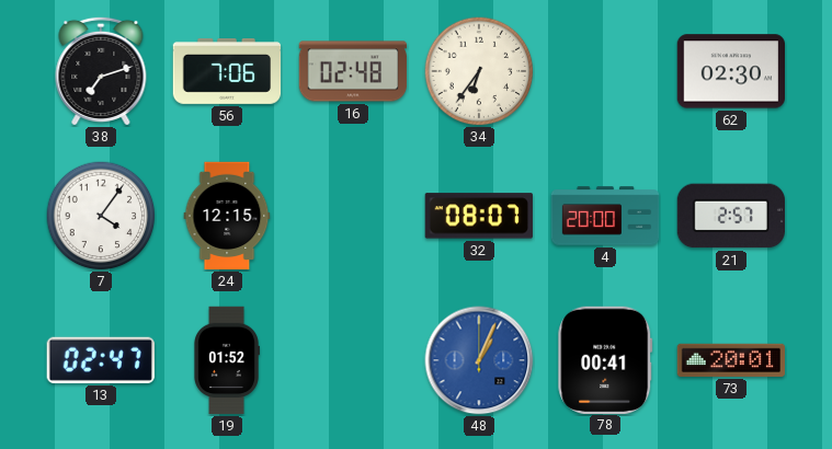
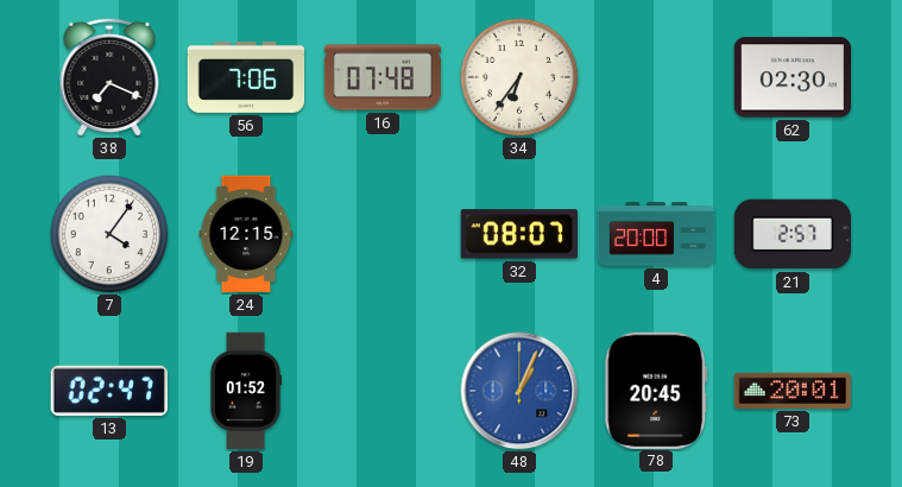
38: 7:12 -> 7:19
16: 02:48 -> 07:48
78: 00:41 -> 20:45
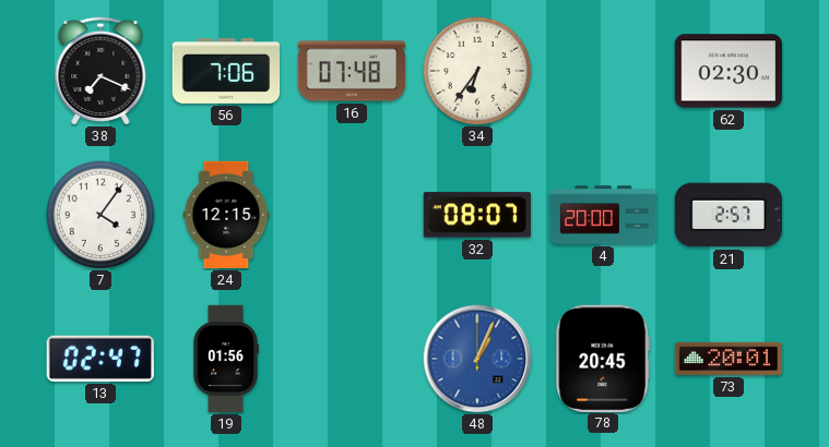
19: 01:52 -> 01:56
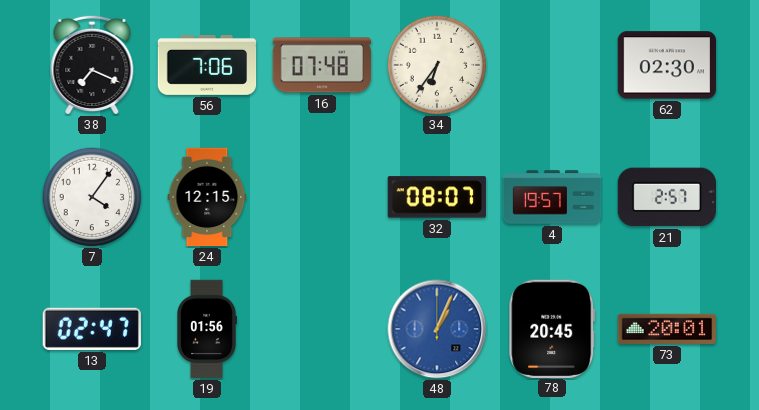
4: 20:00 -> 19:57
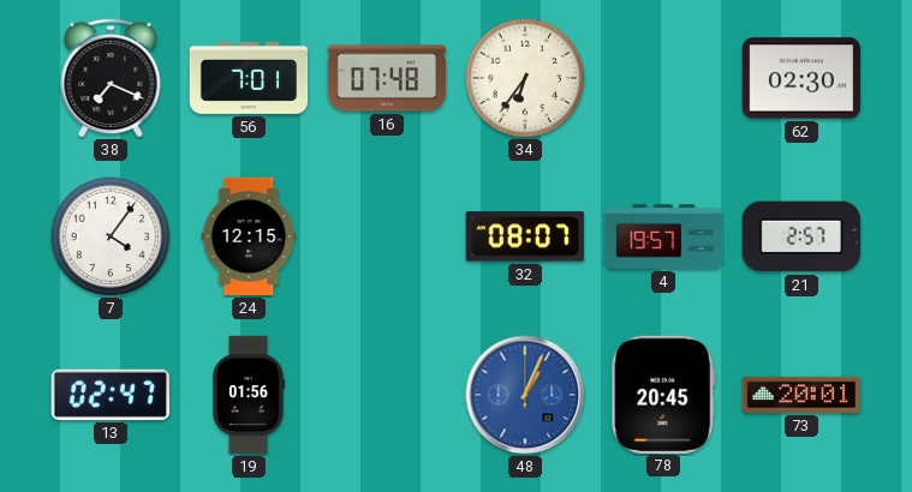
56: 7:06 -> 7:01
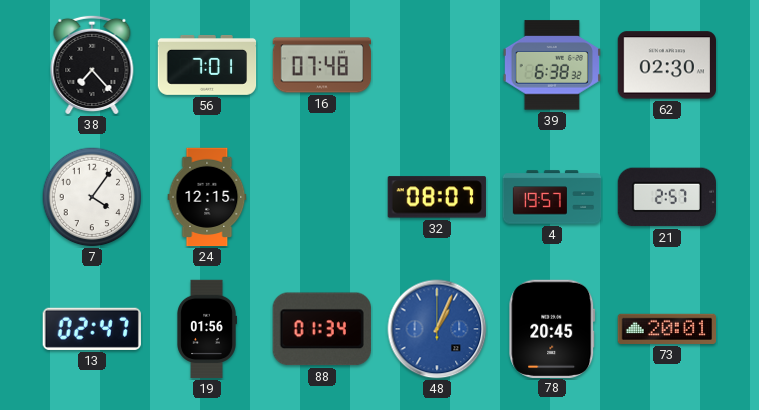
38: 7:19 -> 7:23
34: 6:36 -> none
39: none -> 6:38
88: none -> 01:34
